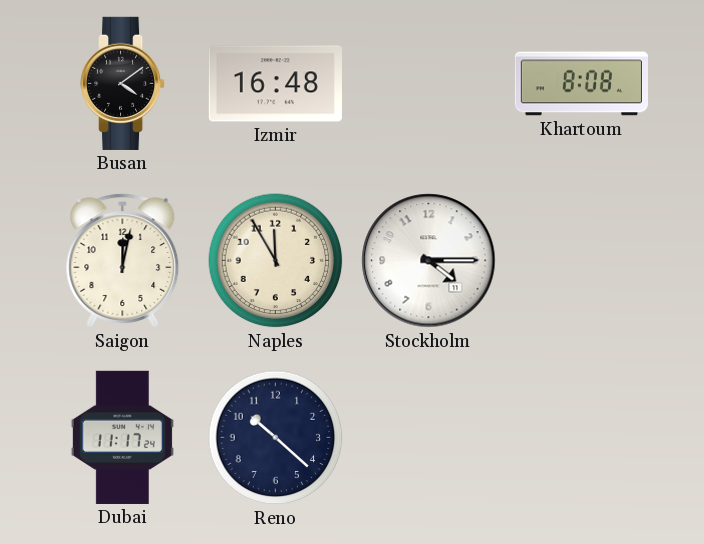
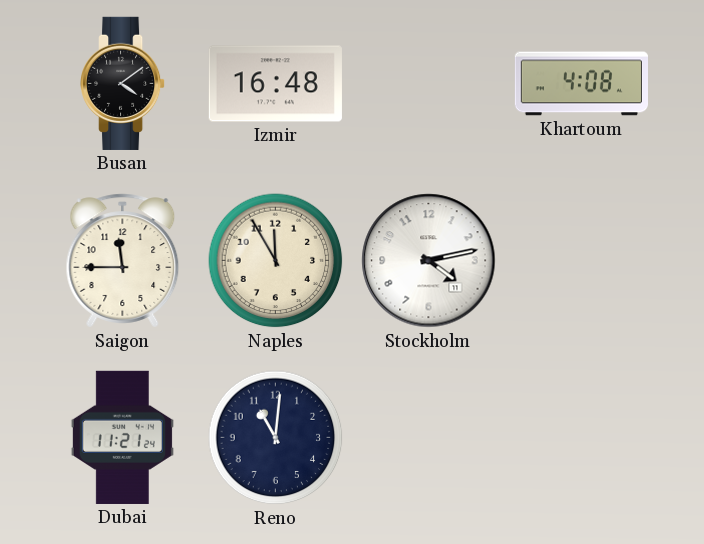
Khartoum: 8:08 -> 4:08
Saigon: 12:02 -> 11:45
Stockholm: 4:15 -> 4:13
Dubai: 11:17 -> 11:21
Reno: 10:22 -> 11:01
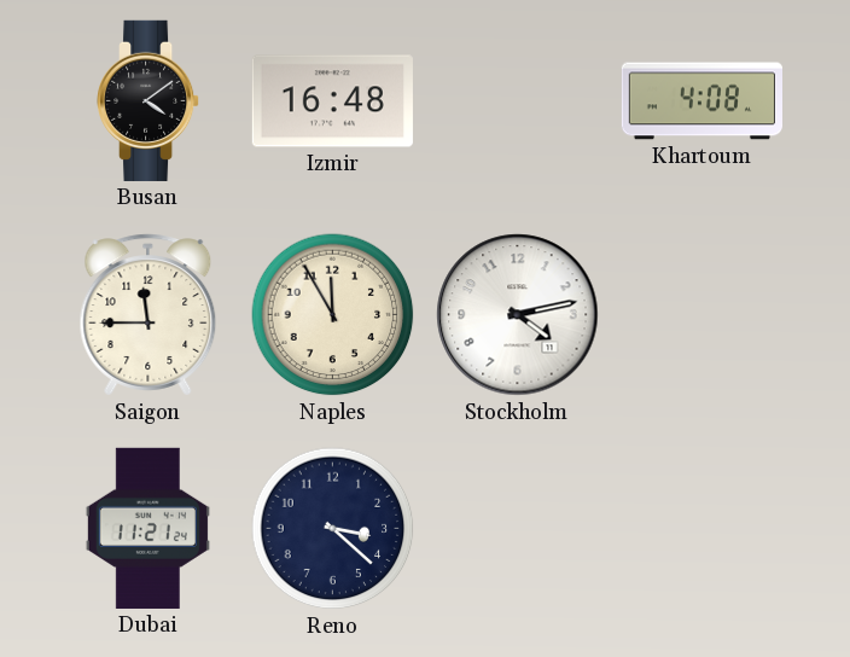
Reno: 11:01 -> 3:22
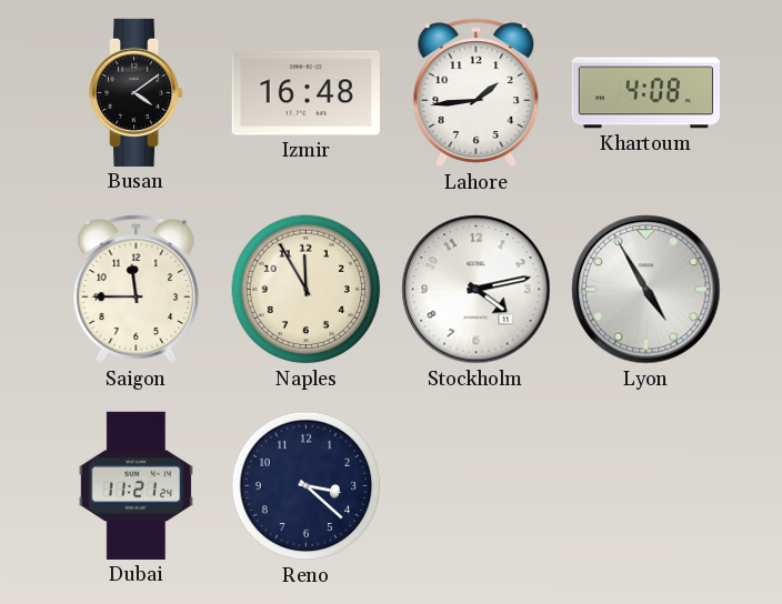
Lahore: none -> 1:44
Lyon: none -> 4:55
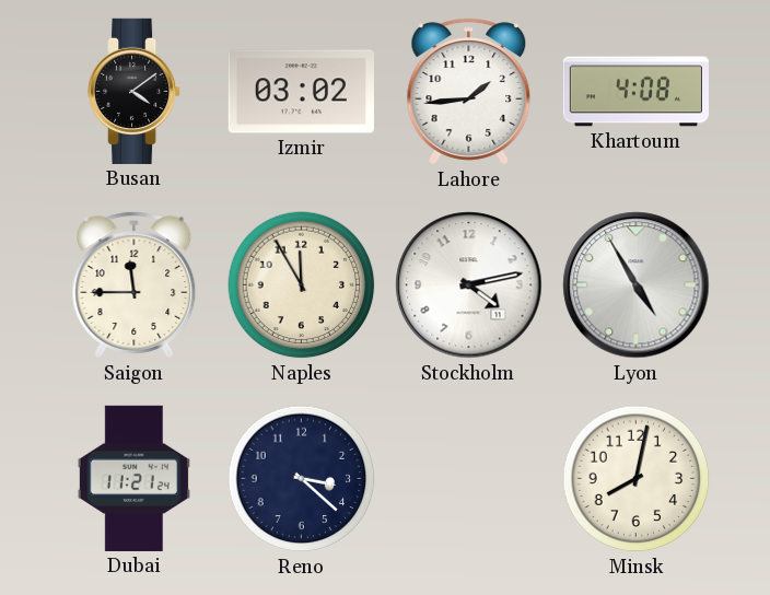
Izmir: 16:48 -> 03:02
Minsk: none -> 8:02
